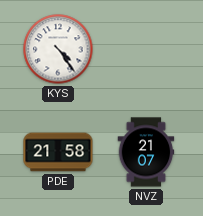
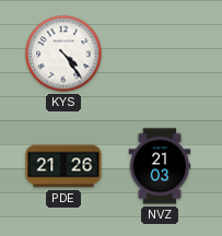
PDE: 21:58 -> 21:26
NVZ: 21:07 -> 21:03
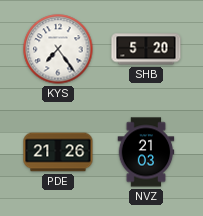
KYS: 4:24 -> 7:24
SHB: none -> 5:20
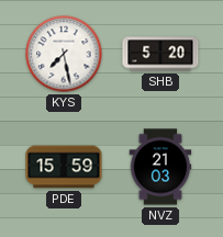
KYS: 7:24 -> 7:28
PDE: 21:26 -> 15:59
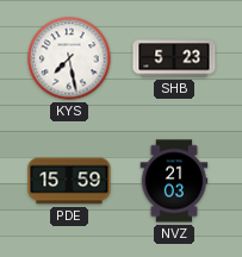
SHB: 5:20 -> 5:23
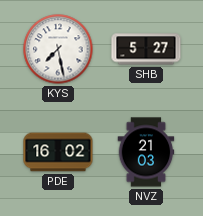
SHB: 5:23 -> 5:27
PDE: 15:59 -> 16:02
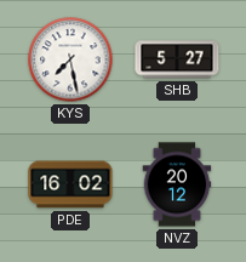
NVZ: 21:03 -> 20:12
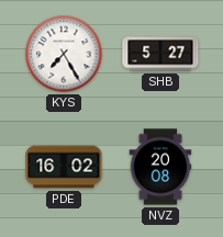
KYS: 7:28 -> 7:25
NVZ: 20:12 -> 20:08
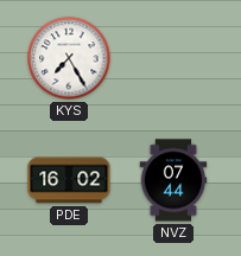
SHB: 5:27 -> none
NVZ: 20:08 -> 07:44
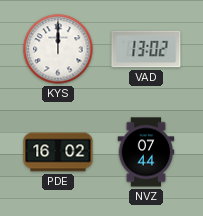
KYS: 7:25 -> 12:00
VAD: none -> 13:02
